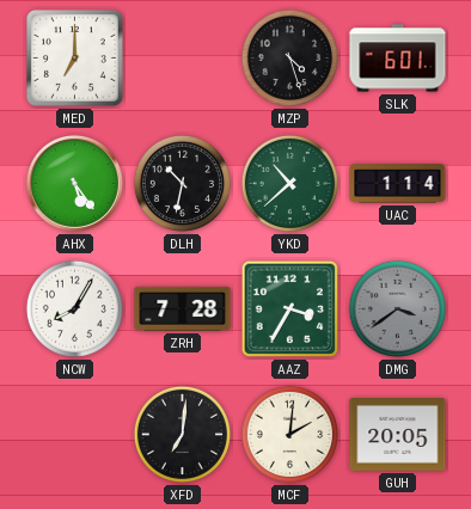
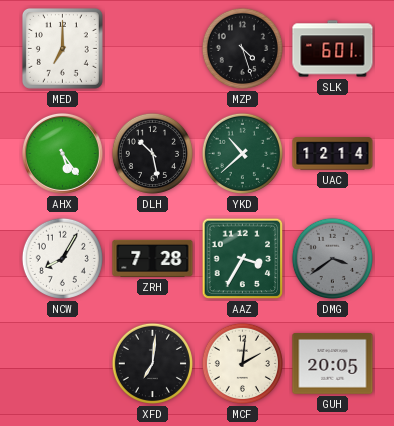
DLH: 10:32 -> 10:28
UAC: 1:14 -> 12:14
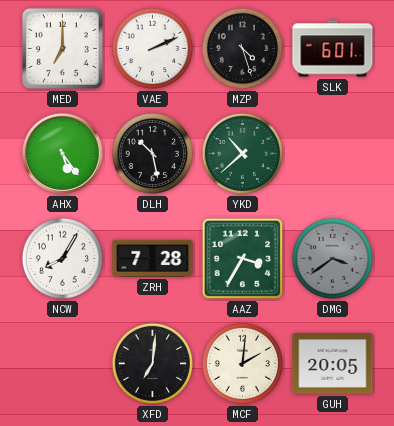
VAE: none -> 2:11
UAC: 12:14 -> none
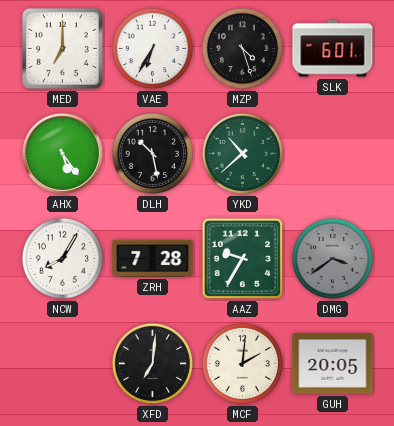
VAE: 2:11 -> 6:35
AAZ: 3:35 -> 9:35
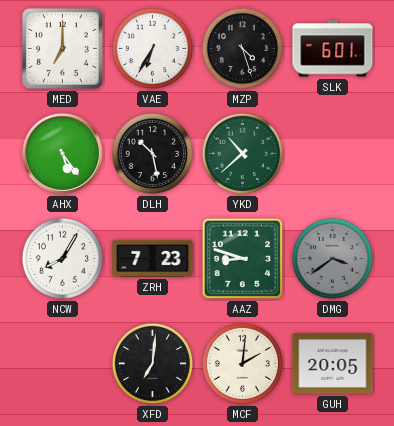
ZRH: 7:28 -> 7:23
AAZ: 9:35 -> 8:48
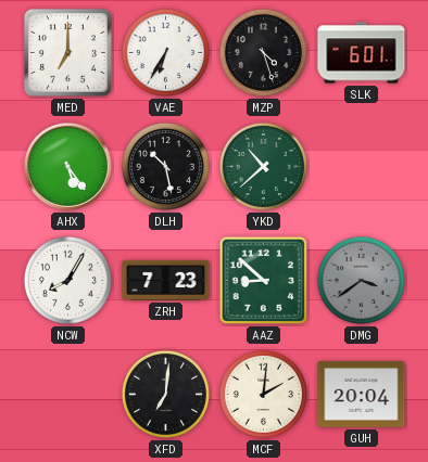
AAZ: 8:48 -> 8:52
GUH: 20:05 -> 20:04
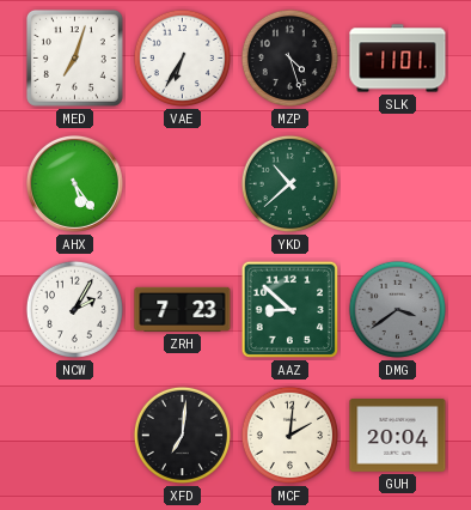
MED: 7:00 -> 7:03
SLK: 6:01 -> 11:01
DLH: 10:28 -> none
NCW: 8:05 -> 2:05
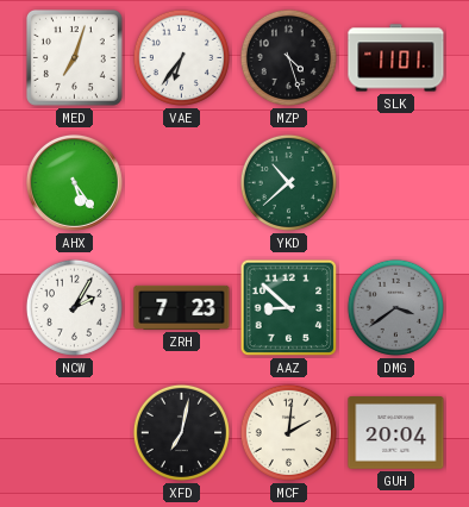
VAE: 6:35 -> 6:36
XFD: 7:01 -> 7:02
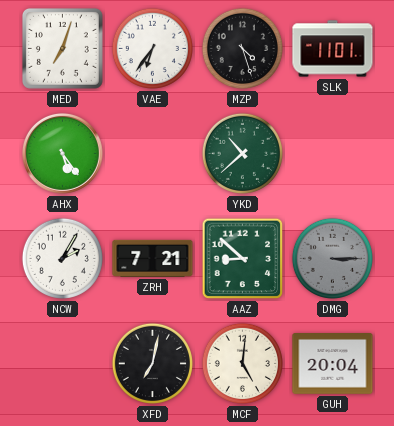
ZRH: 7:23 -> 7:21
DMG: 3:39 -> 3:15
MCF: 2:01 -> 5:01
